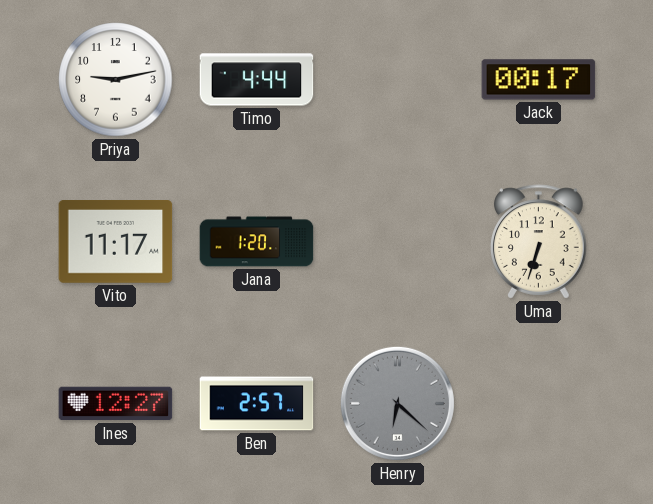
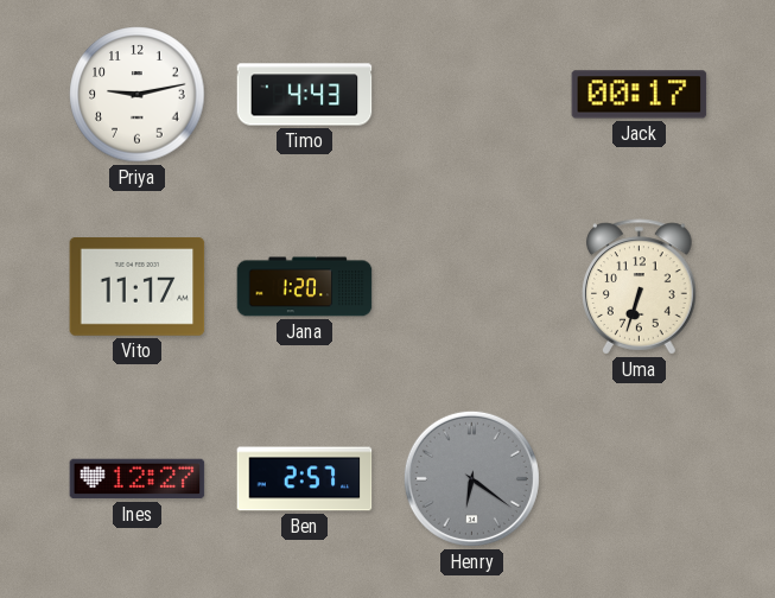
Timo: 4:44 -> 4:43
Henry: 6:22 -> 6:21
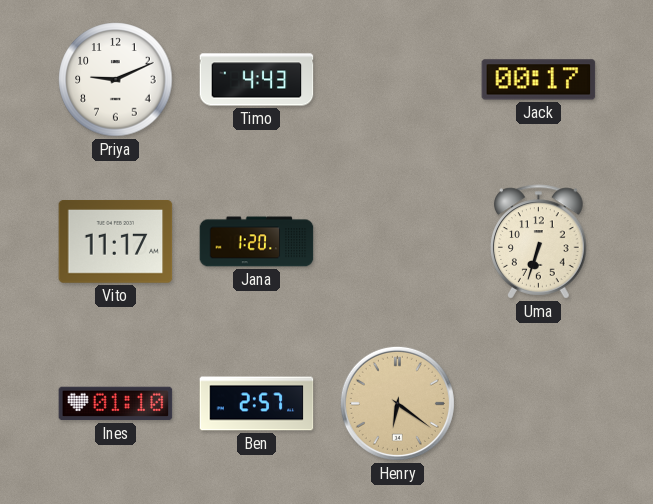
Priya: 9:13 -> 9:11
Ines: 12:27 -> 01:10
Henry dial: grey -> champagne
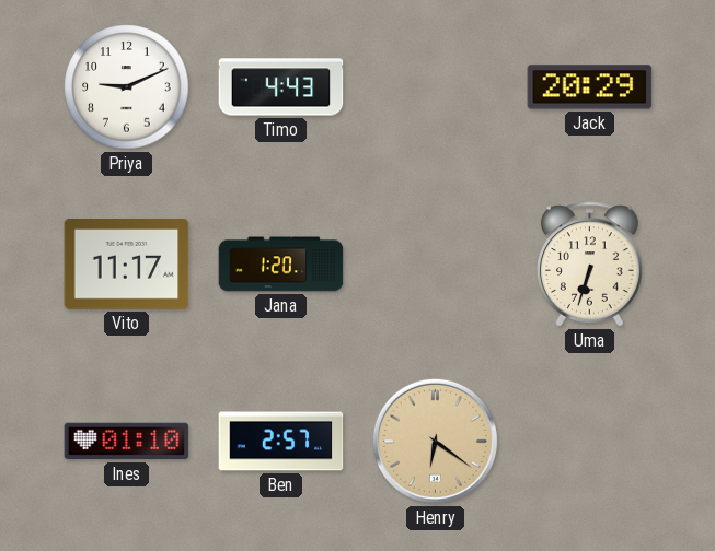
Jack: 00:17 -> 20:29
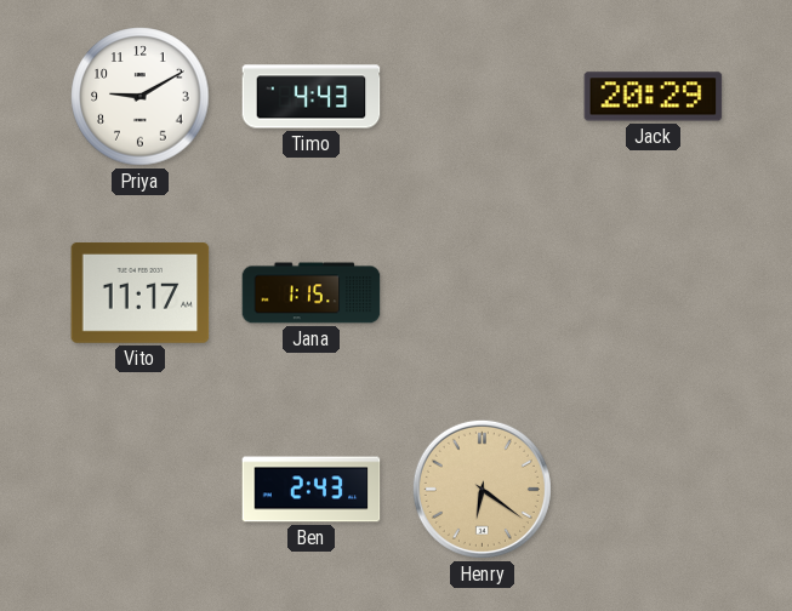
Priya: 9:11 -> 9:10
Jana: 1:20 -> 1:15
Uma: 6:33 -> none
Ines: 01:10 -> none
Ben: 2:57 -> 2:43
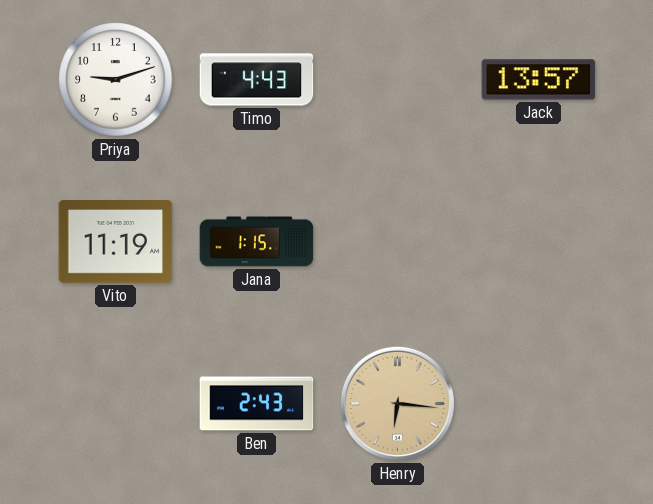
Priya: 9:10 -> 9:12
Jack: 20:29 -> 13:57
Vito: 11:17 -> 11:19
Henry: 6:21 -> 6:16
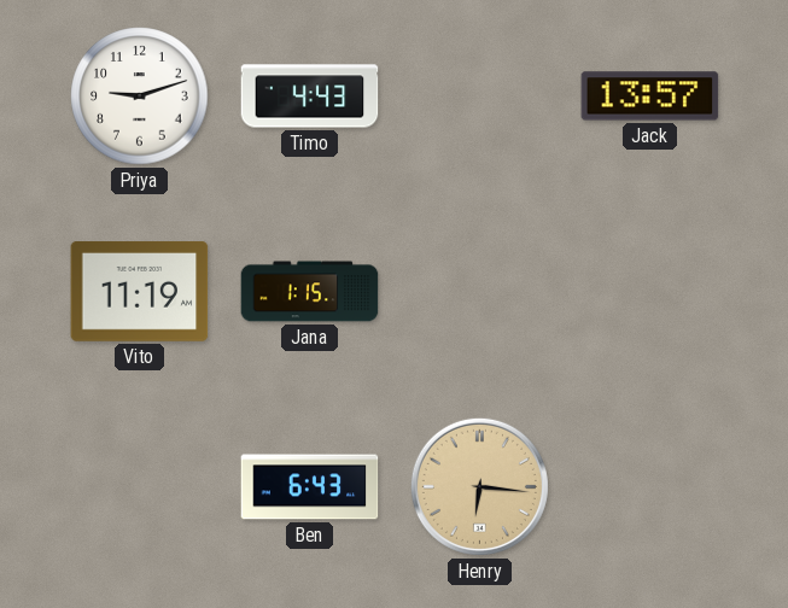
Ben: 2:43 -> 6:43
